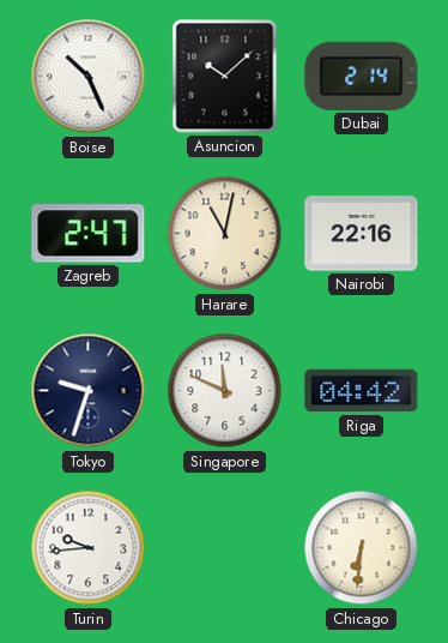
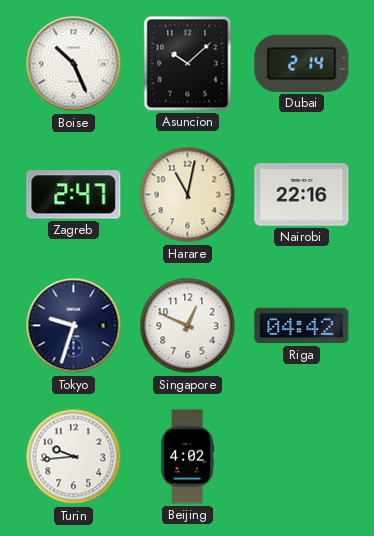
Singapore: 11:49 -> 12:49
Beijing: none -> 4:02
Chicago: 6:31 -> none
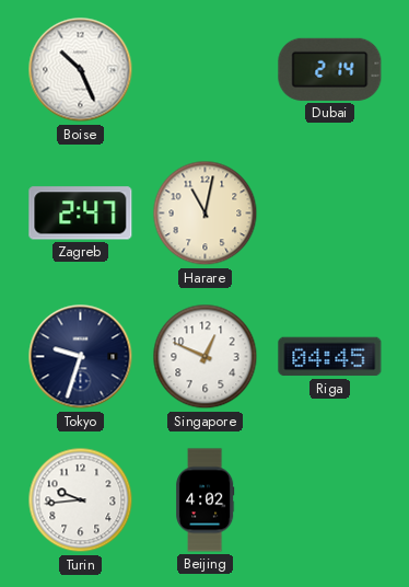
Asuncion: 10:08 -> none
Nairobi: 22:16 -> none
Riga: 04:42 -> 04:45
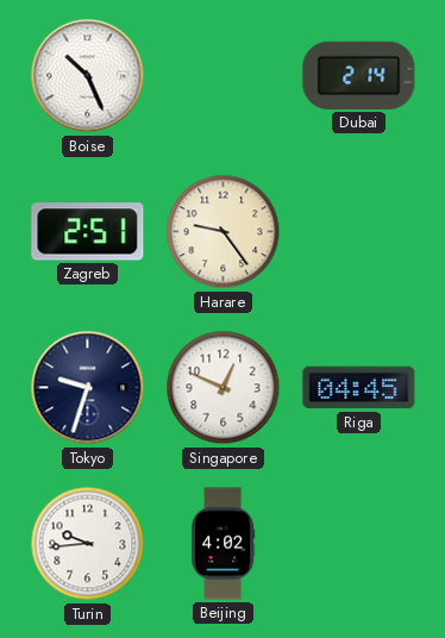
Zagreb: 2:47 -> 2:51
Harare: 11:02 -> 9:24
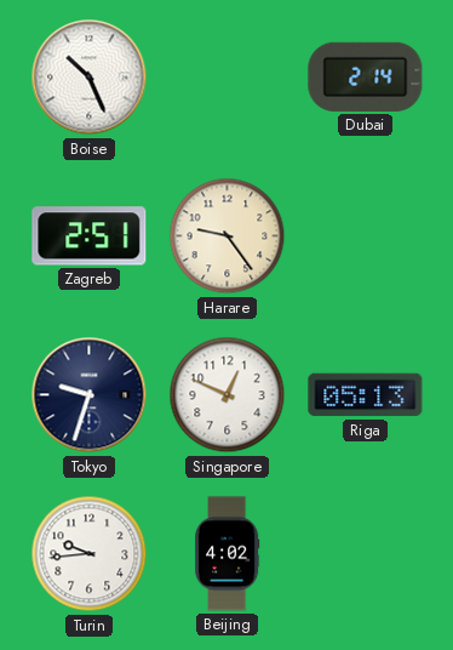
Riga: 04:45 -> 05:13
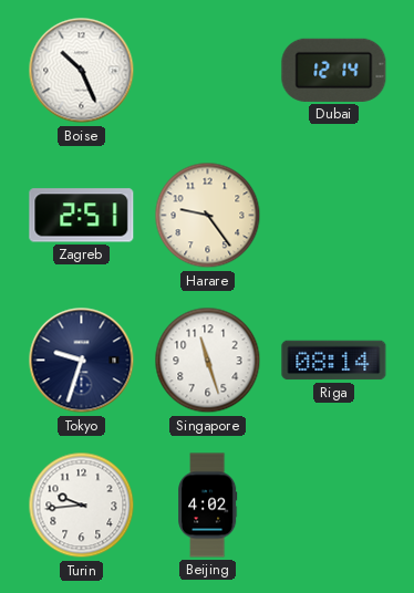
Dubai: 2:14 -> 12:14
Singapore: 12:49 -> 11:27
Riga: 05:13 -> 08:14
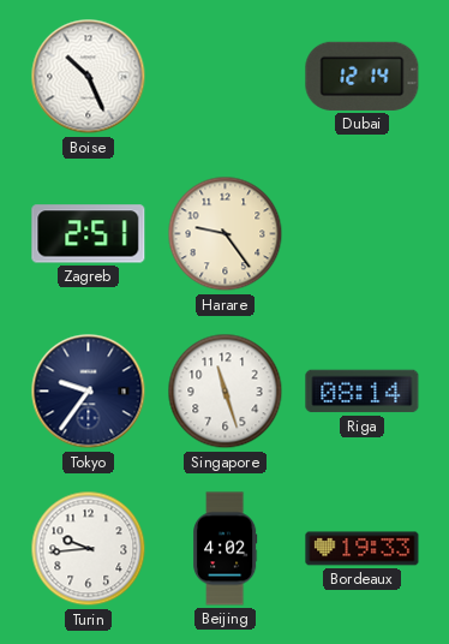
Tokyo: 9:33 -> 9:36
Bordeaux: none -> 19:33
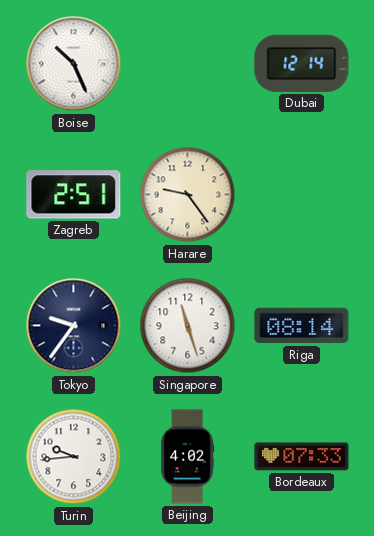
Bordeaux: 19:33 -> 07:33
